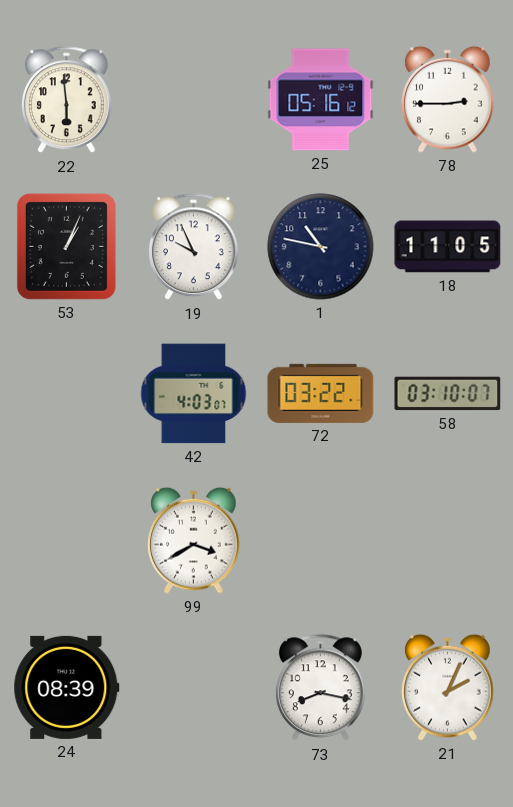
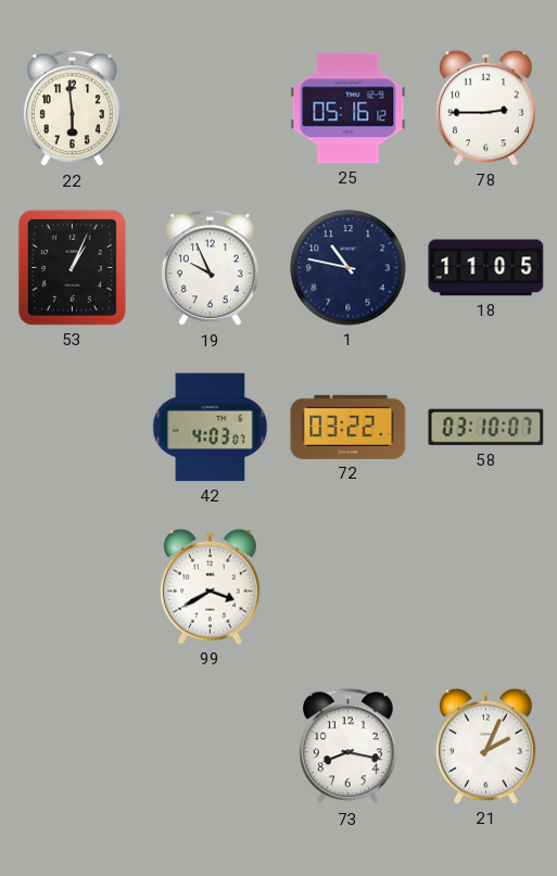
24: 08:39 -> none
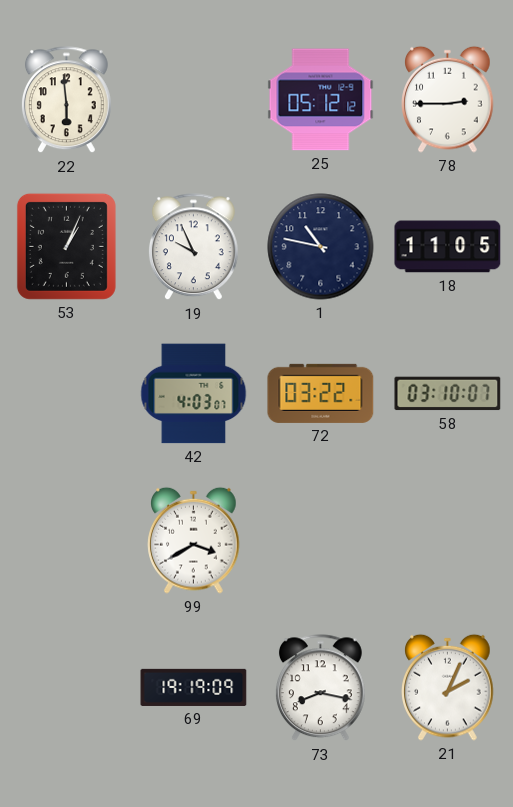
25: 05:16 -> 05:12
69: none -> 19:19
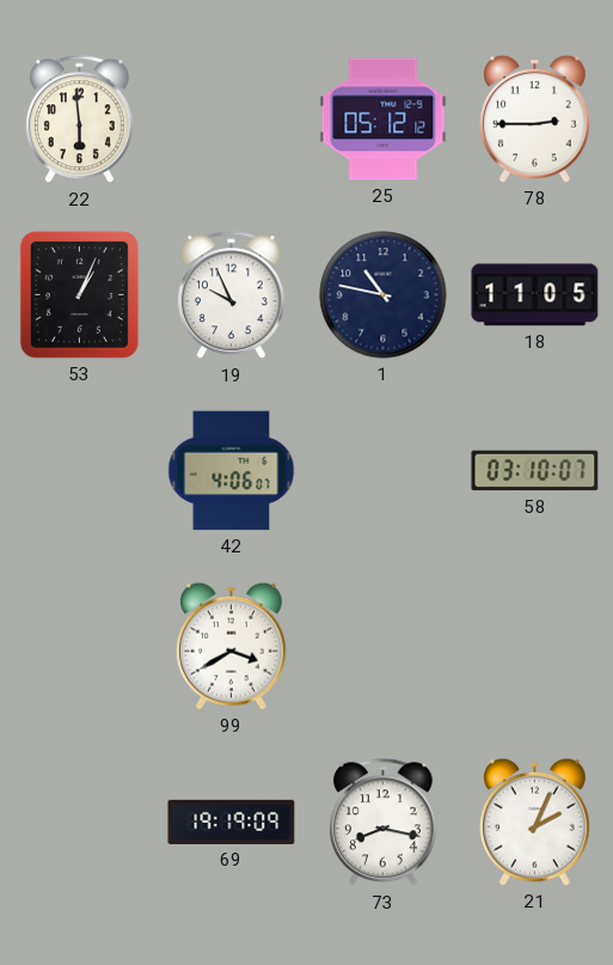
42: 4:03 -> 4:06
72: 03:22 -> none
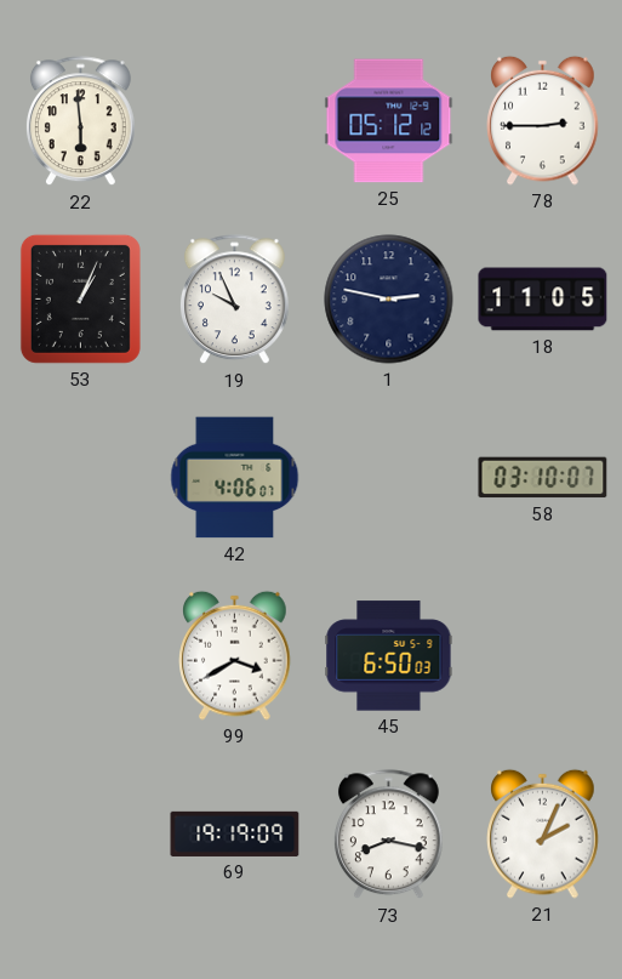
1: 10:47 -> 2:47
45: none -> 6:50
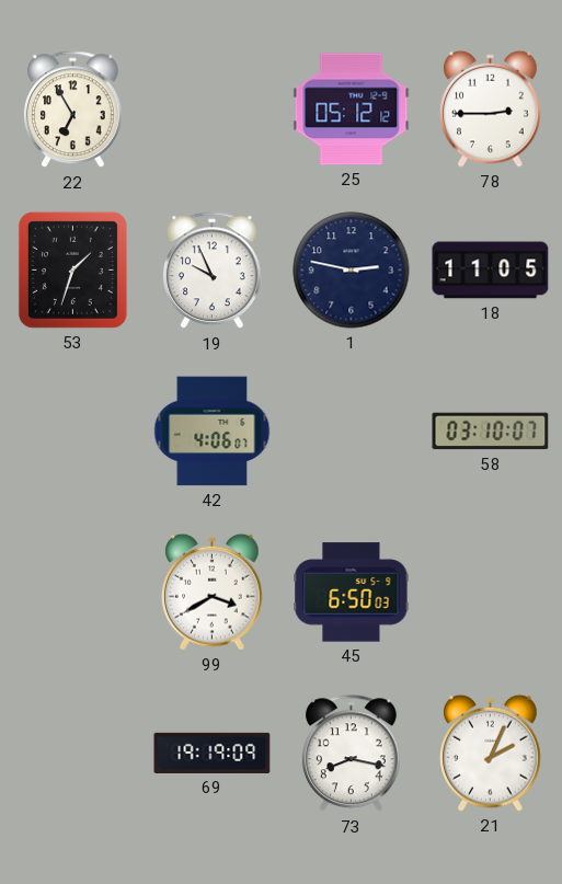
22: 5:59 -> 6:55
53: 1:04 -> 1:33
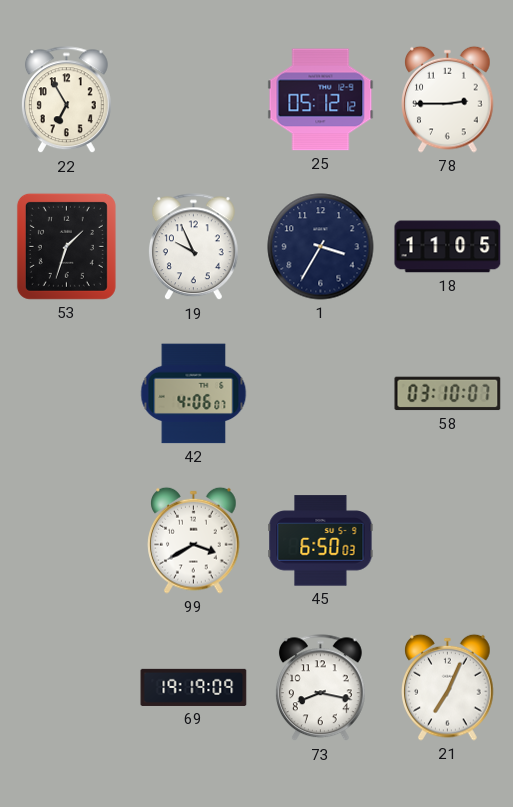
1: 2:47 -> 3:35
21: 2:04 -> 7:04
